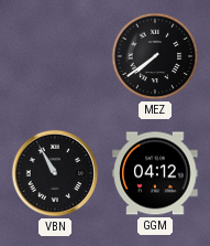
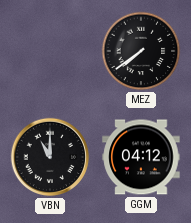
VBN: 10:55 -> 11:00
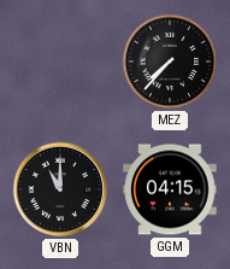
MEZ: 7:39 -> 7:37
GGM: 04:12 -> 04:15
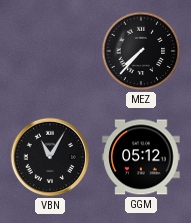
VBN: 11:00 -> 11:05
GGM: 04:15 -> 05:12
